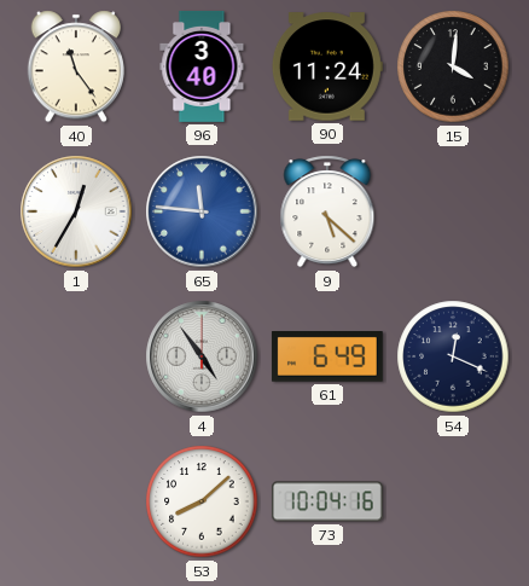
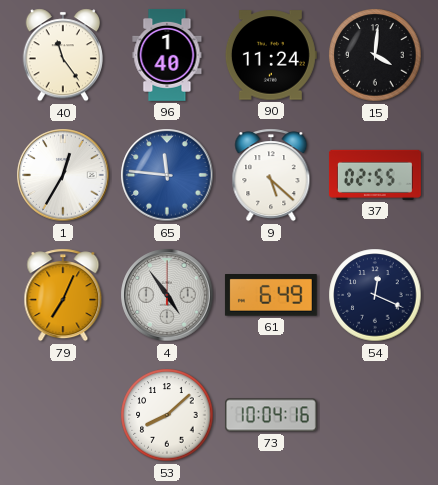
96: 3:40 -> 1:40
37: none -> 02:55
79: none -> 7:04
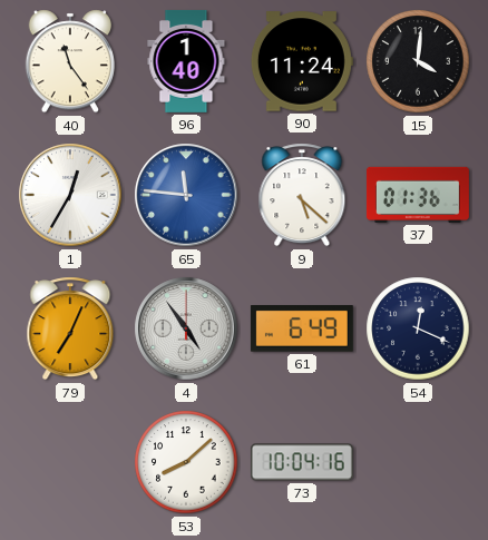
37: 02:55 -> 01:36
